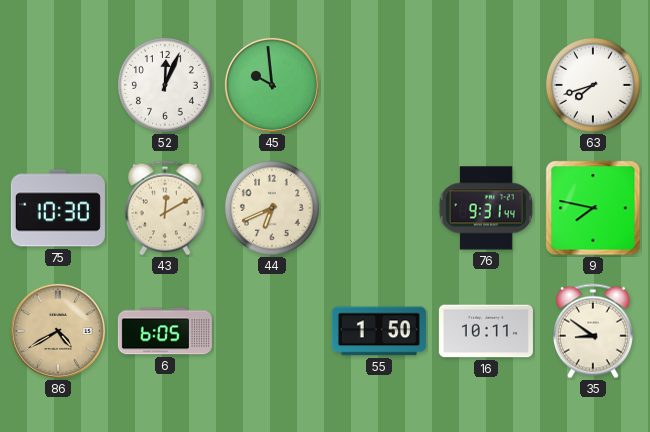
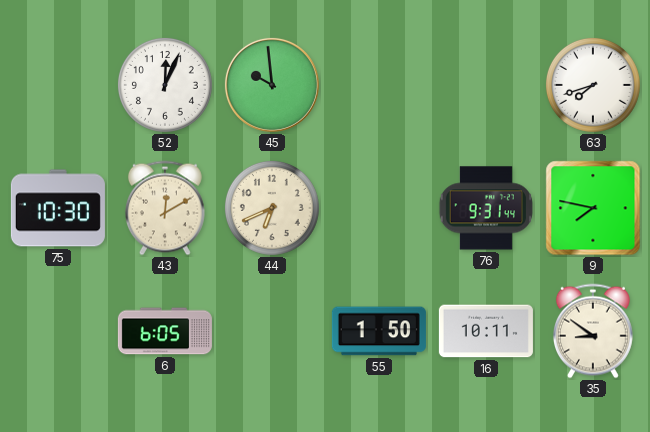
86: 4:40 -> none
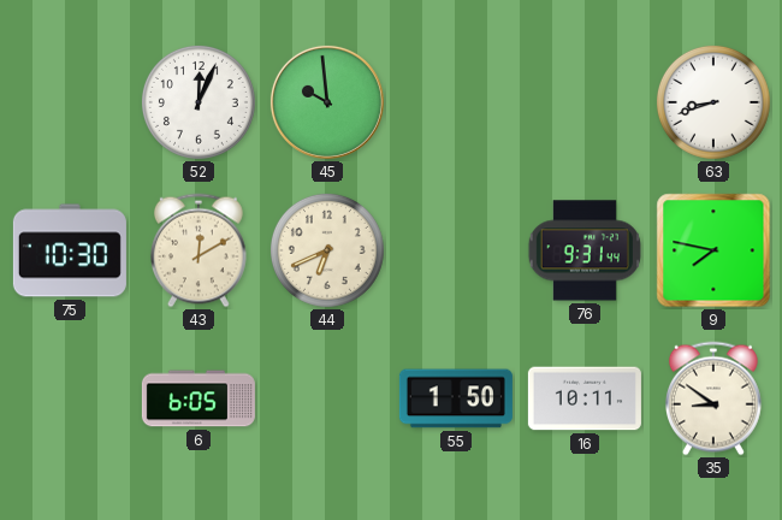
63: 7:42 -> 8:42
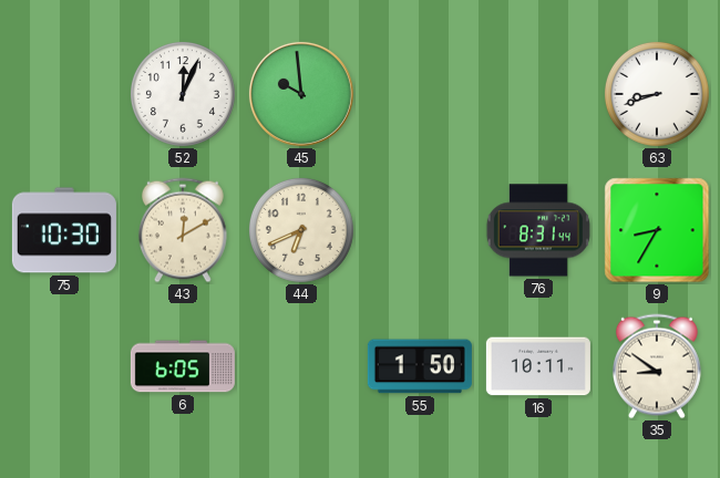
76: 9:31 -> 8:31
9: 7:47 -> 8:35
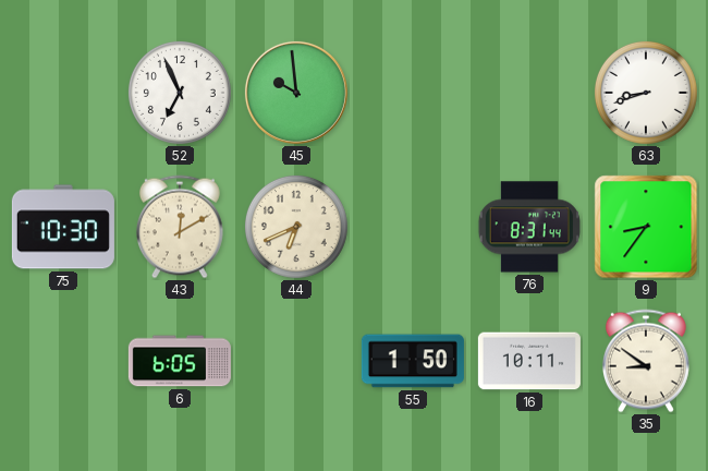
52: 12:04 -> 6:56
9: 8:35 -> 8:36
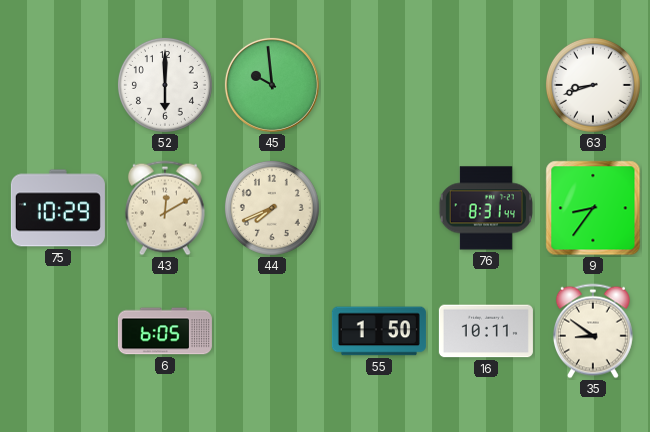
52: 6:56 -> 6:00
75: 10:30 -> 10:29
44: 6:41 -> 7:41
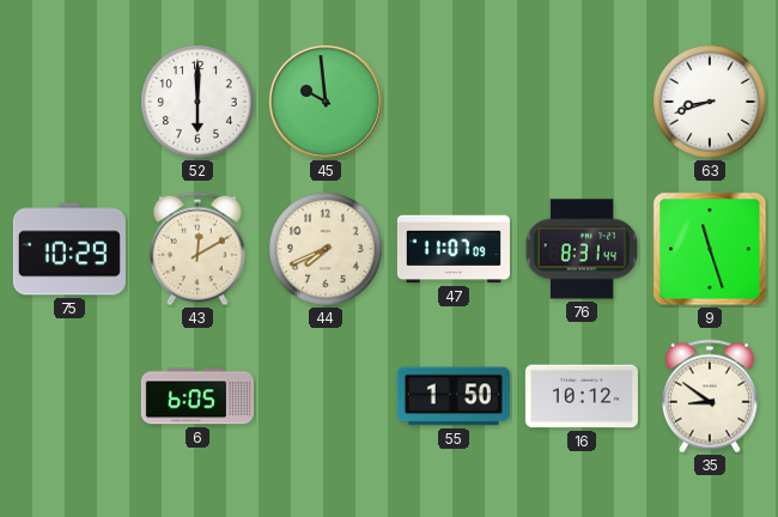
47: none -> 11:07
9: 8:36 -> 11:27
16: 10:11 -> 10:12
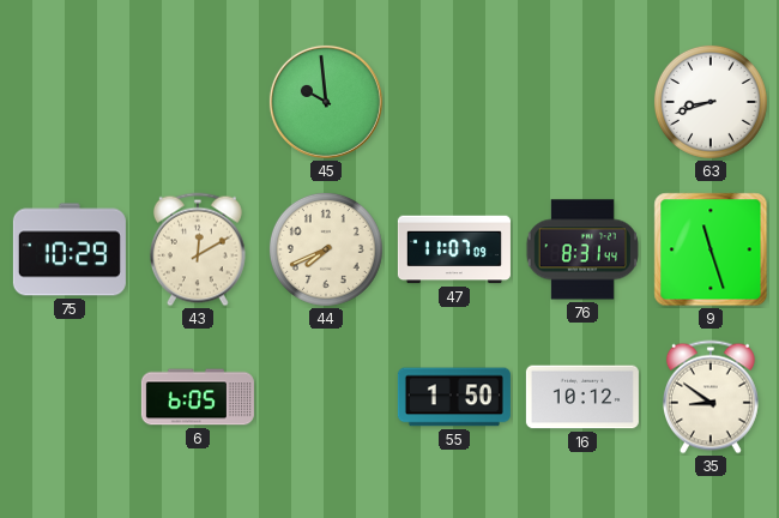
52: 6:00 -> none
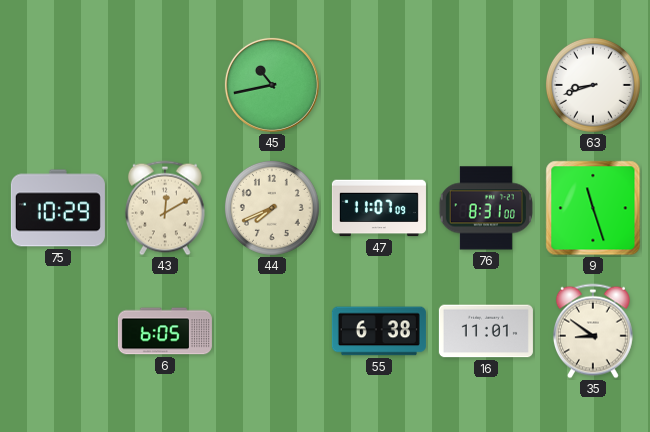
45: 9:59 -> 10:43
76: 8:31:44 -> 8:31:00
55: 1:50 -> 6:38
16: 10:12 -> 11:01
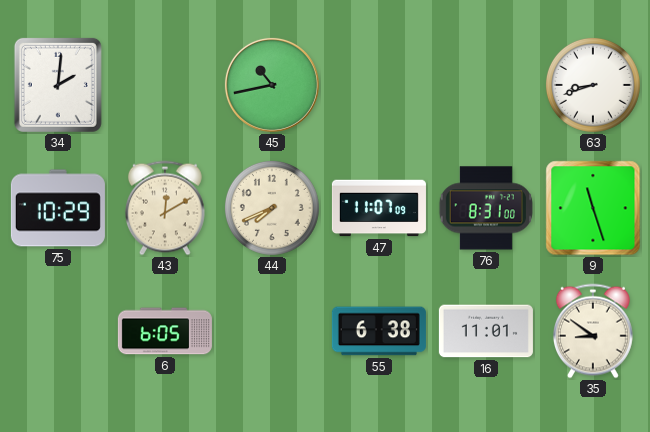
34: none -> 2:01
